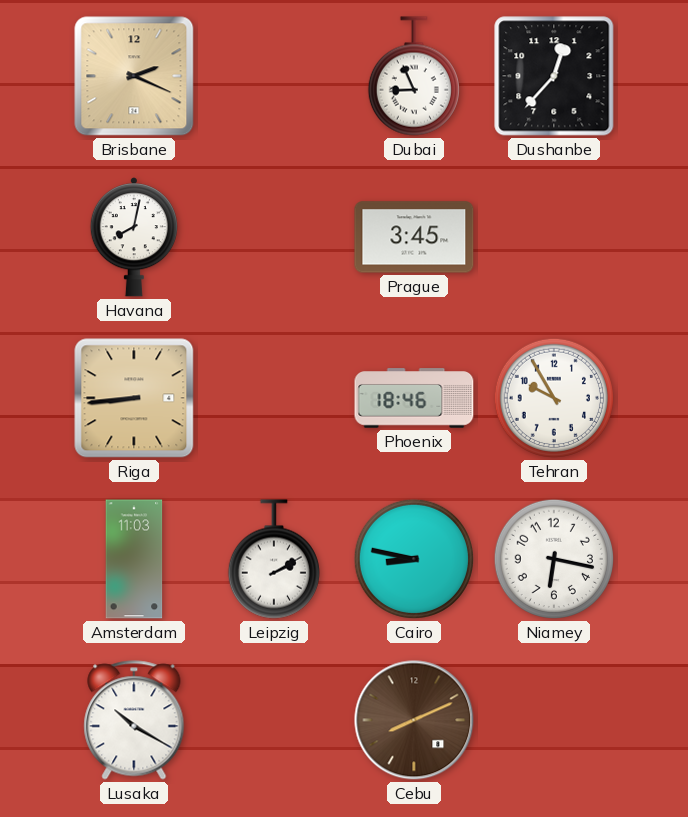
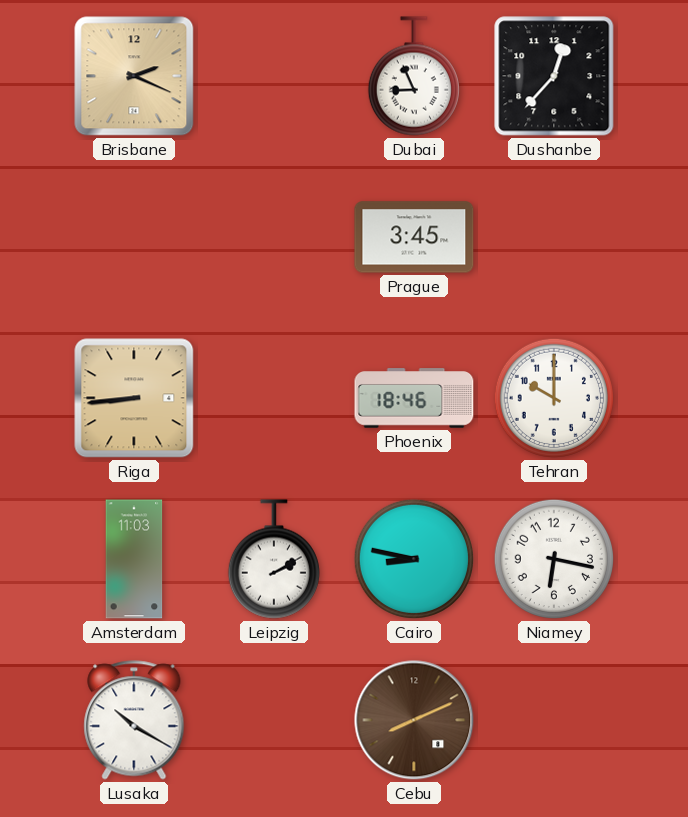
Havana: 8:02 -> none
Tehran: 9:55 -> 10:00
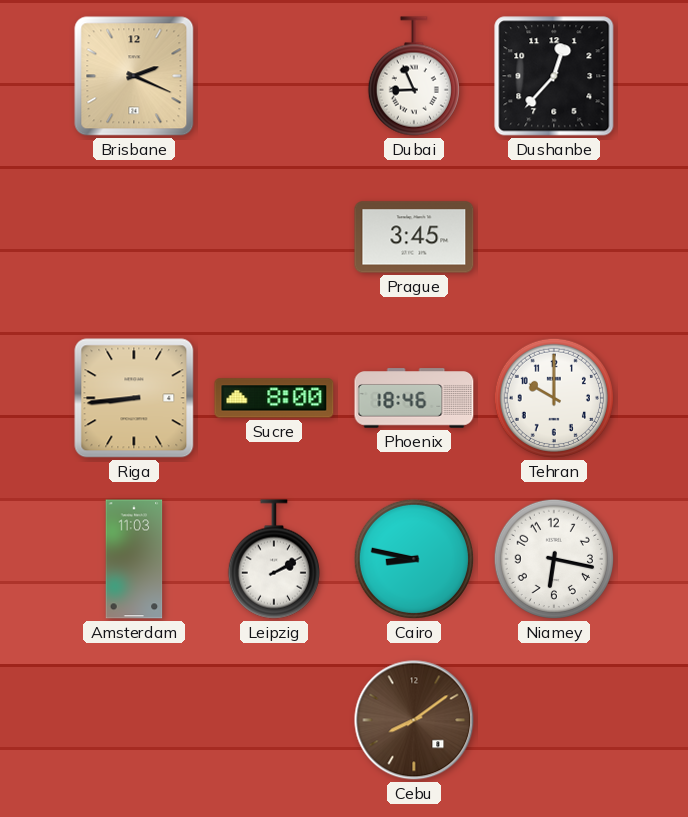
Sucre: none -> 8:00
Lusaka: 10:20 -> none
Cebu: 8:11 -> 8:09
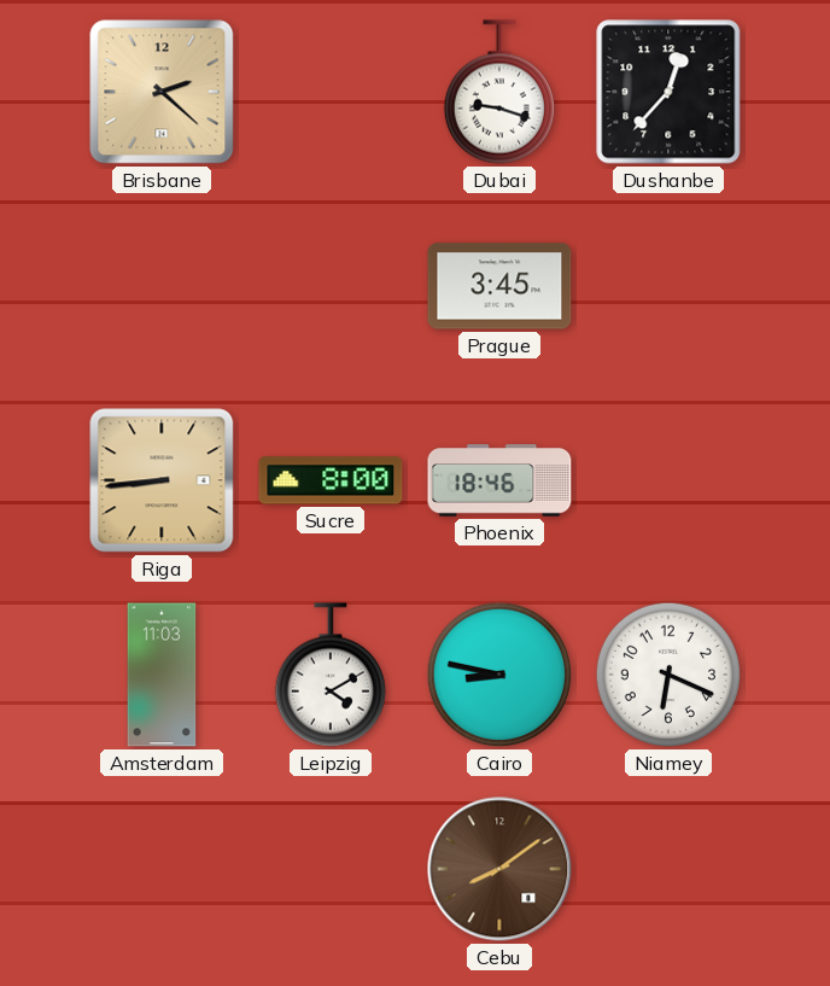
Brisbane: 2:19 -> 2:22
Dubai: 8:56 -> 9:18
Tehran: 10:00 -> none
Leipzig: 2:10 -> 4:10
Niamey: 6:17 -> 6:19
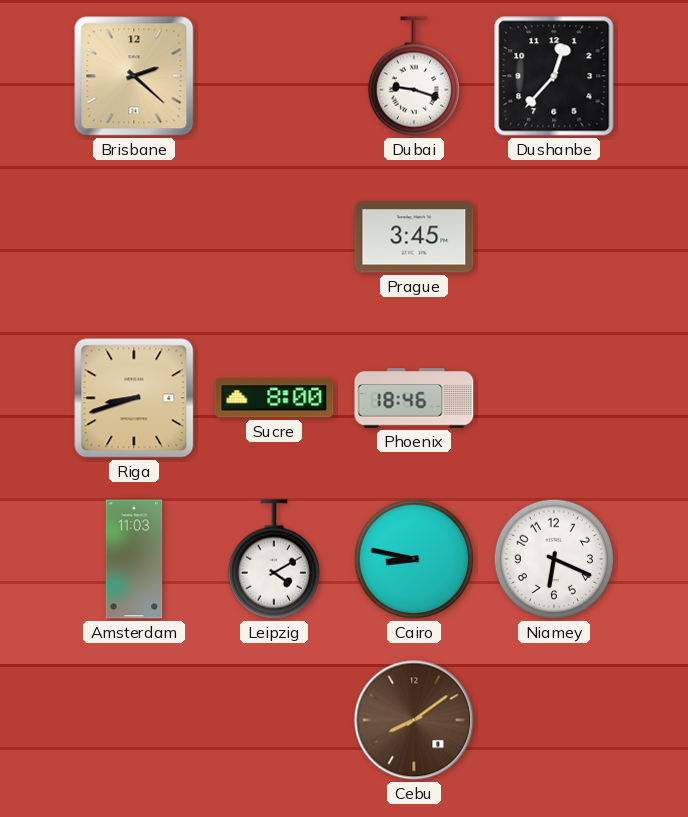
Riga: 8:44 -> 8:42
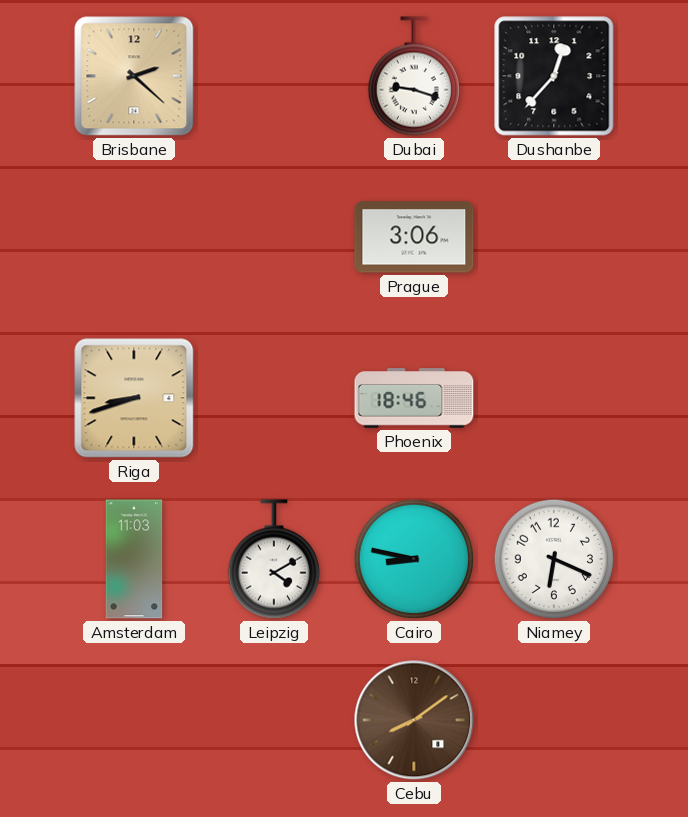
Prague: 3:45 -> 3:06
Sucre: 8:00 -> none
